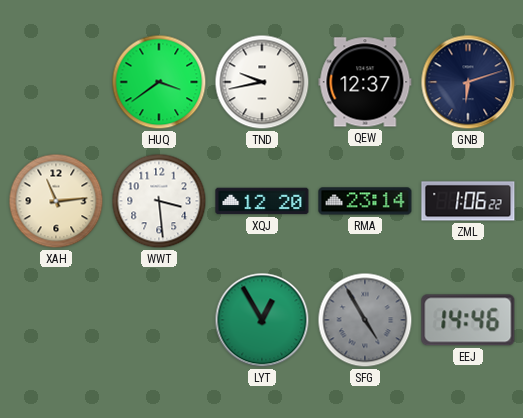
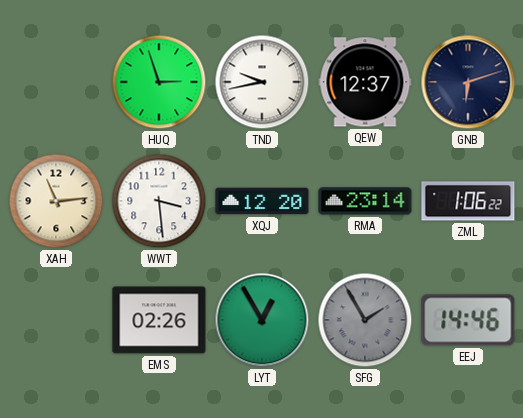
HUQ: 3:39 -> 2:57
EMS: none -> 02:26
SFG: 4:55 -> 1:55
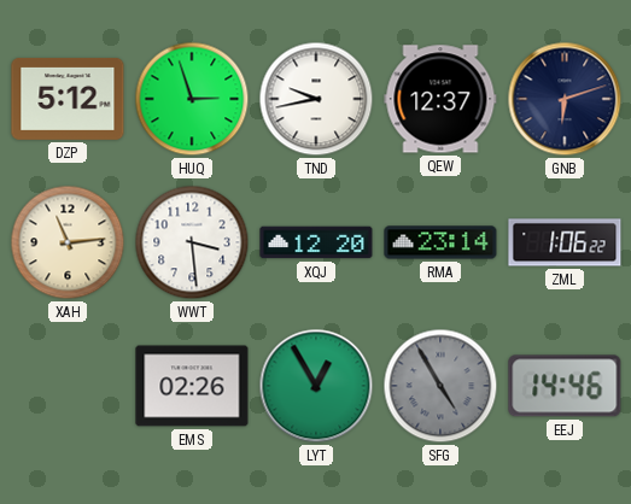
DZP: none -> 5:12
SFG: 1:55 -> 4:55
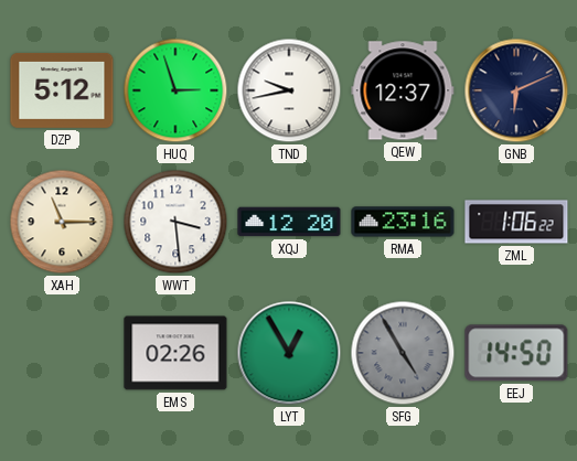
GNB: 6:12 -> 6:11
XAH: 11:14 -> 11:15
RMA: 23:14 -> 23:16
EEJ: 14:46 -> 14:50
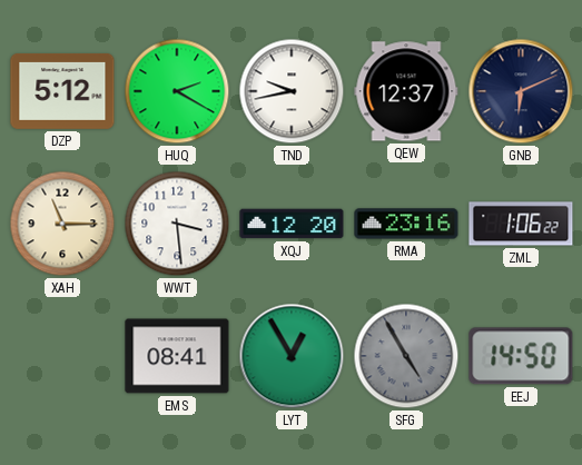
HUQ: 2:57 -> 2:20
EMS: 02:26 -> 08:41
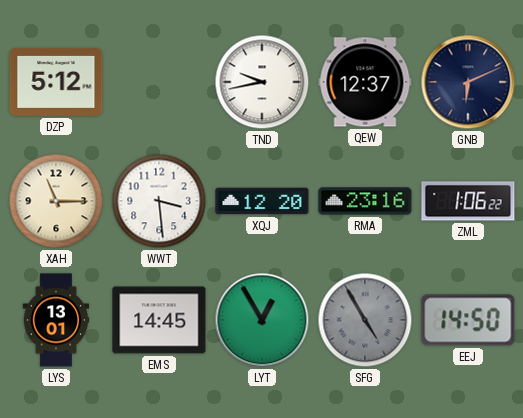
HUQ: 2:20 -> none
LYS: none -> 13:01
EMS: 08:41 -> 14:45
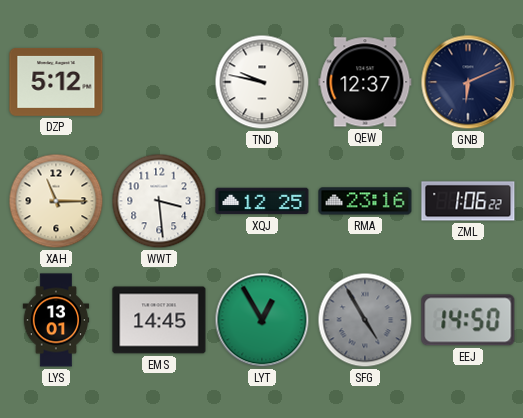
TND: 9:43 -> 9:47
XQJ: 12:20 -> 12:25
